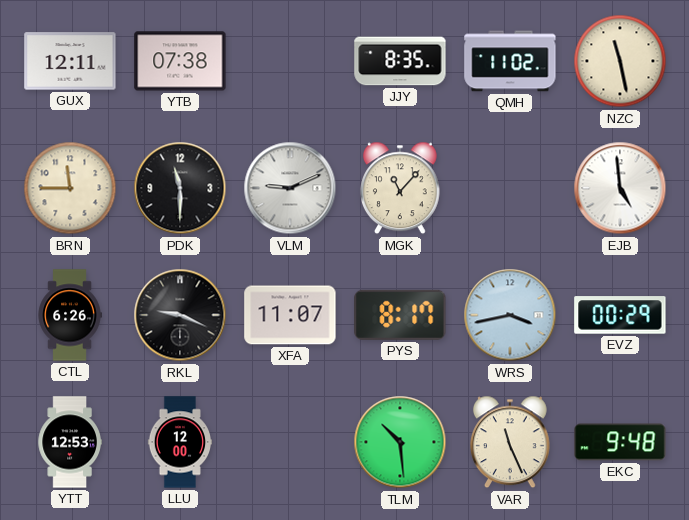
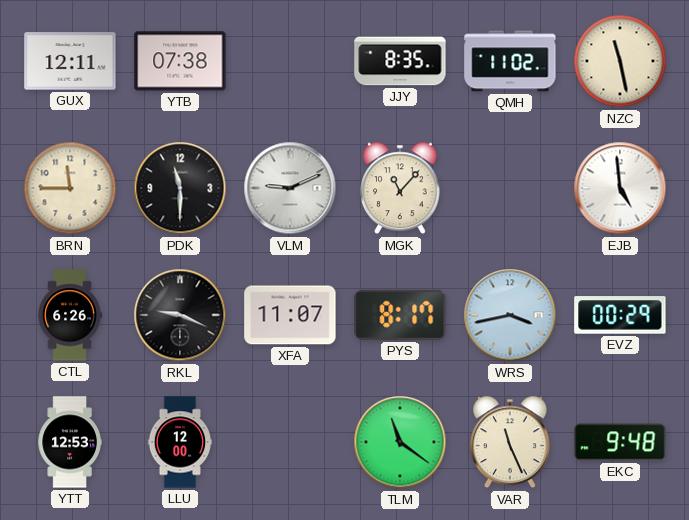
TLM: 10:29 -> 11:21
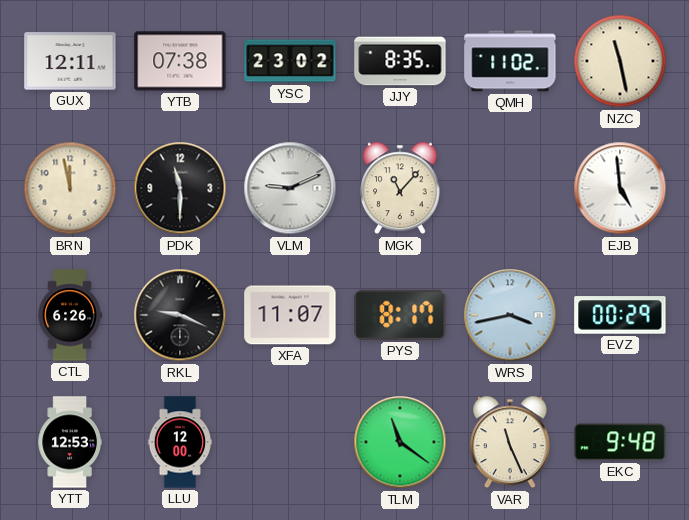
YSC: none -> 23:02
BRN: 11:45 -> 11:58
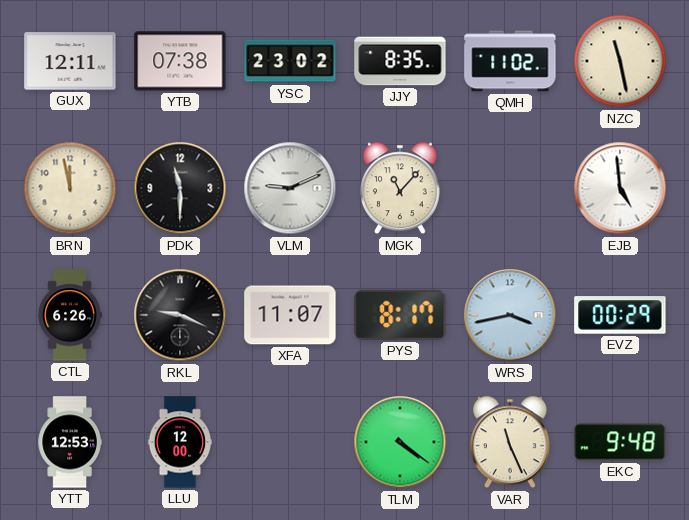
TLM: 11:21 -> 4:21
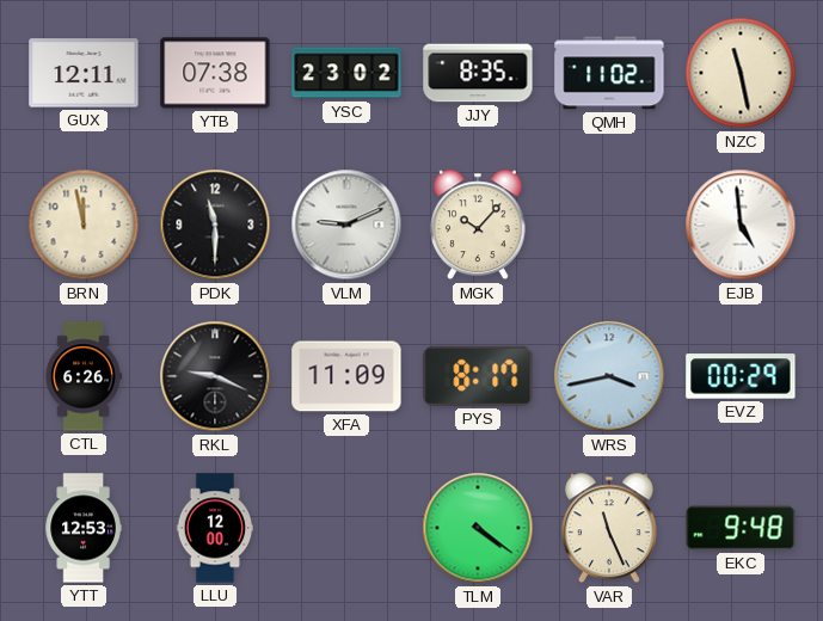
MGK: 11:07 -> 10:07
XFA: 11:07 -> 11:09
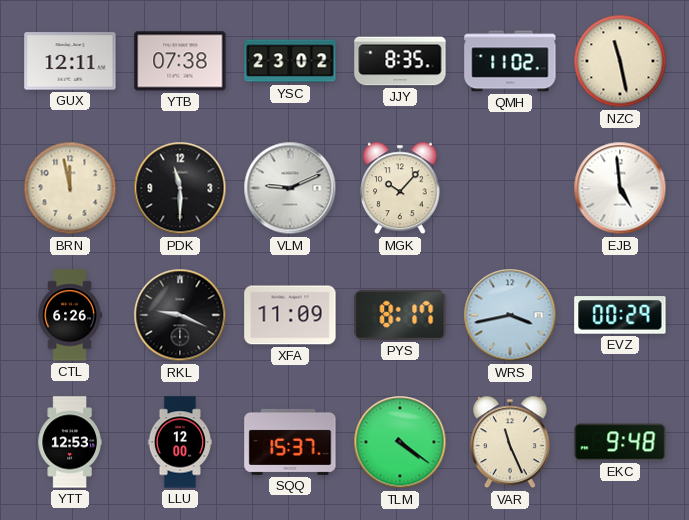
SQQ: none -> 15:37
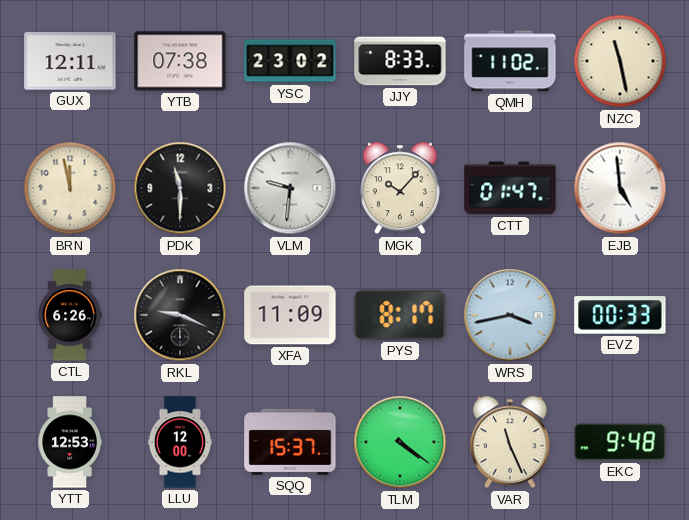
JJY: 8:35 -> 8:33
VLM: 9:11 -> 9:31
CTT: none -> 01:47
EVZ: 00:29 -> 00:33
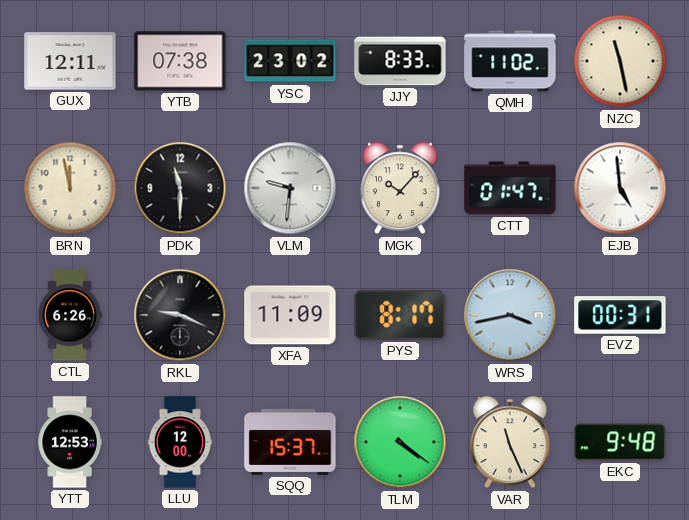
EVZ: 00:33 -> 00:31
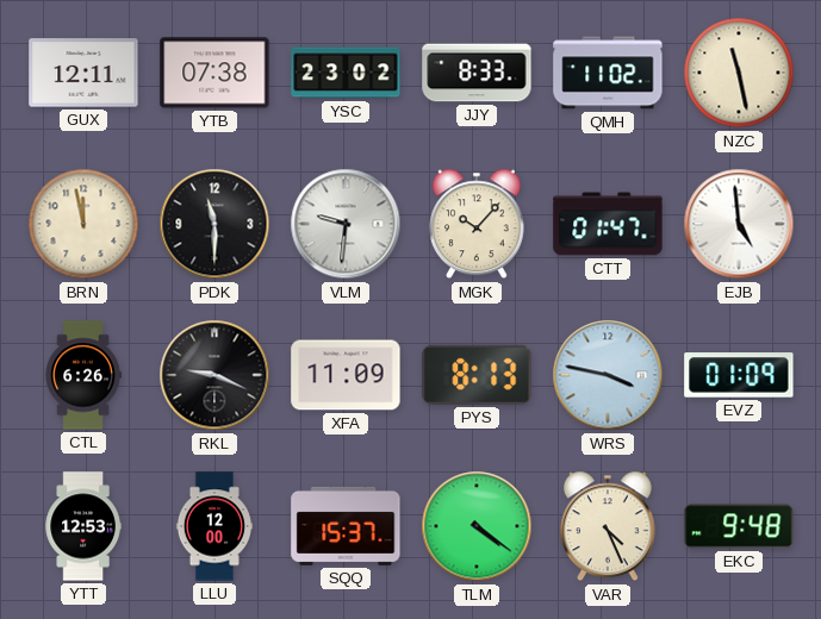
PYS: 8:17 -> 8:13
WRS: 3:43 -> 3:47
EVZ: 00:31 -> 01:09
VAR: 11:26 -> 4:26
